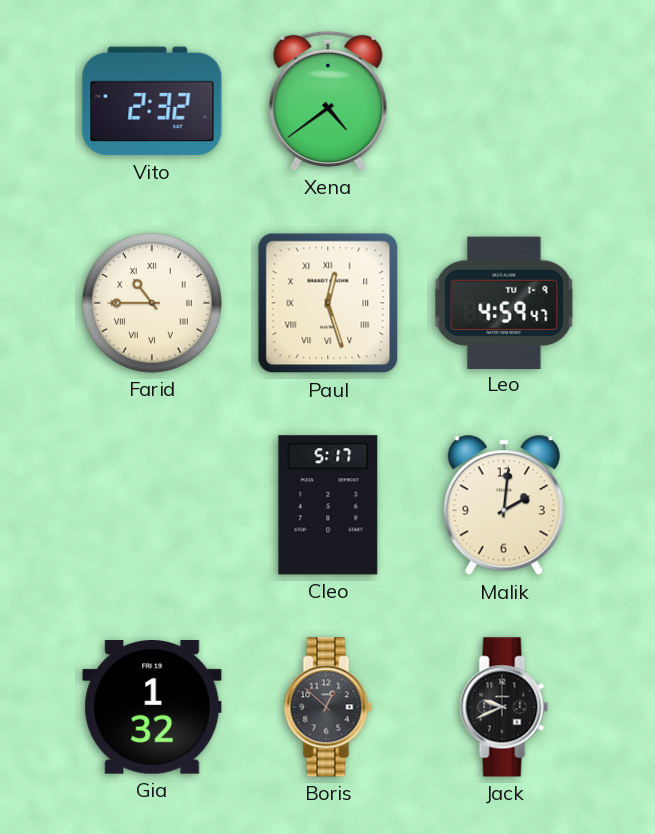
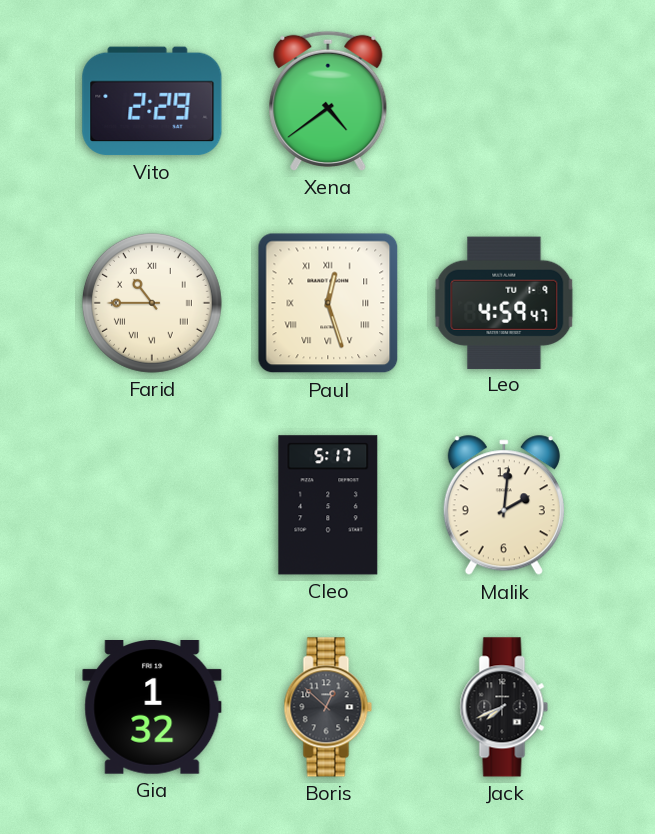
Vito: 2:32 -> 2:29
Jack: 9:41 -> 7:41
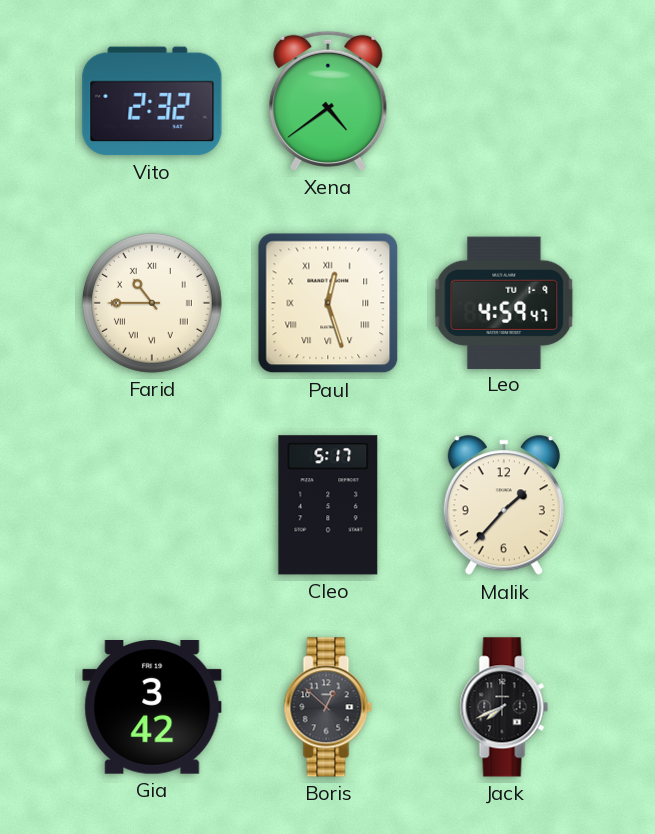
Vito: 2:29 -> 2:32
Malik: 2:01 -> 1:37
Gia: 1:32 -> 3:42
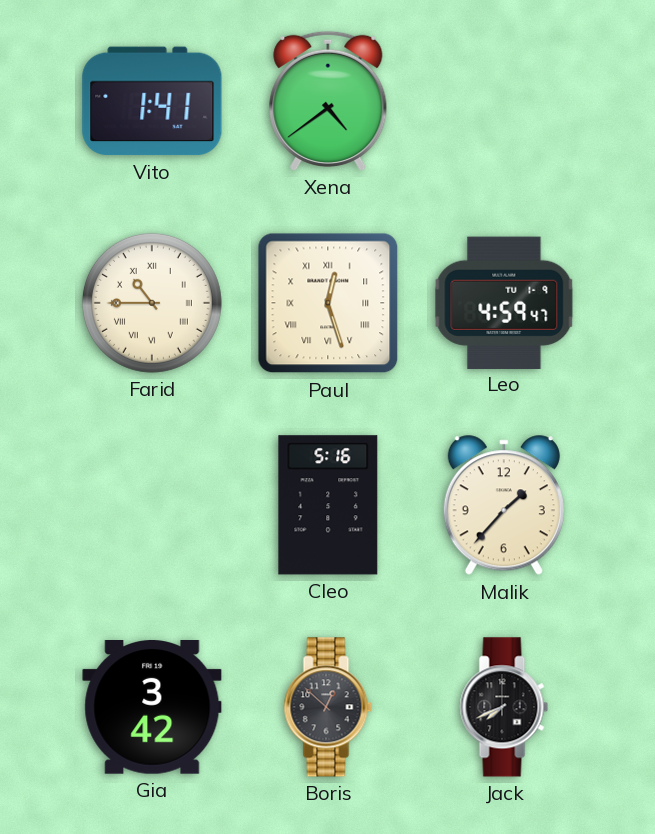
Vito: 2:32 -> 1:41
Cleo: 5:17 -> 5:16
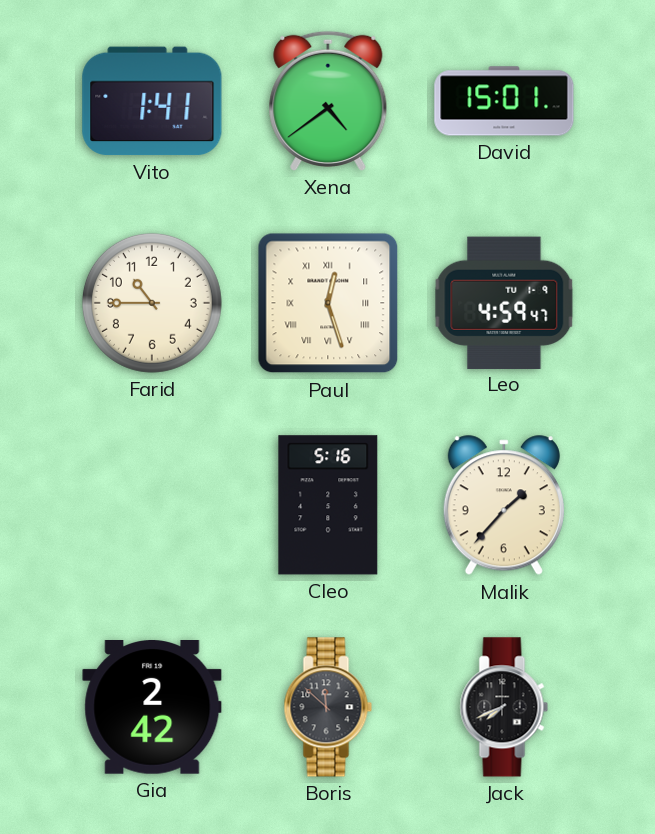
David: none -> 15:01
Farid numerals: Roman -> Arabic
Gia: 3:42 -> 2:42
Boris: 12:52 -> 11:52
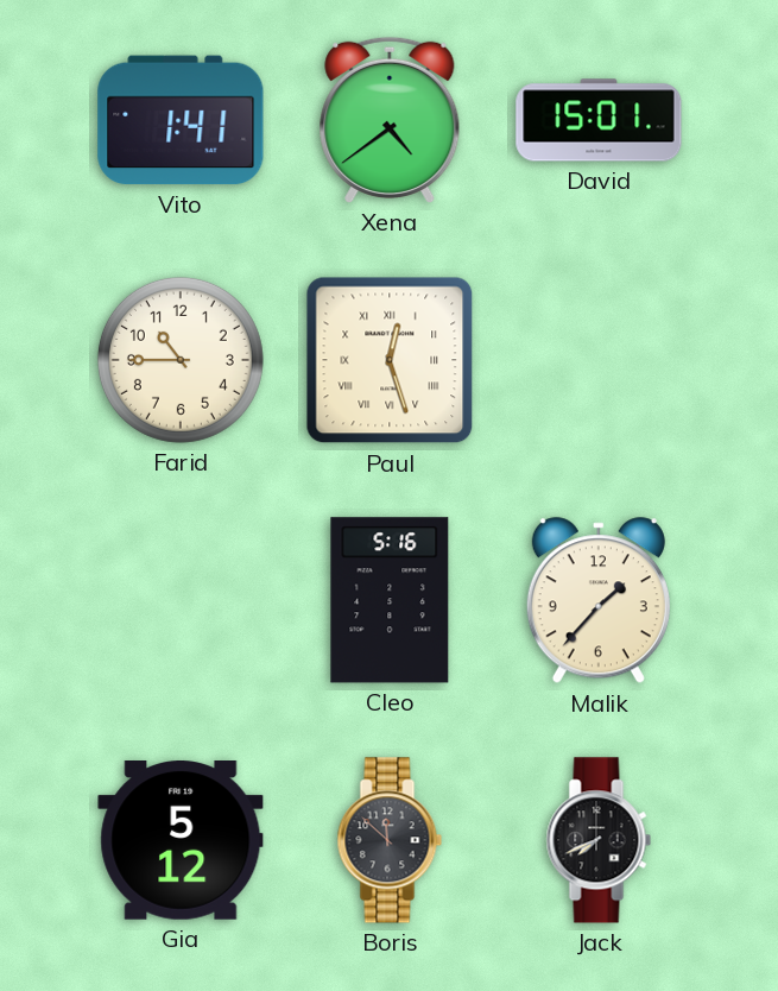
Leo: 4:59 -> none
Gia: 2:42 -> 5:12
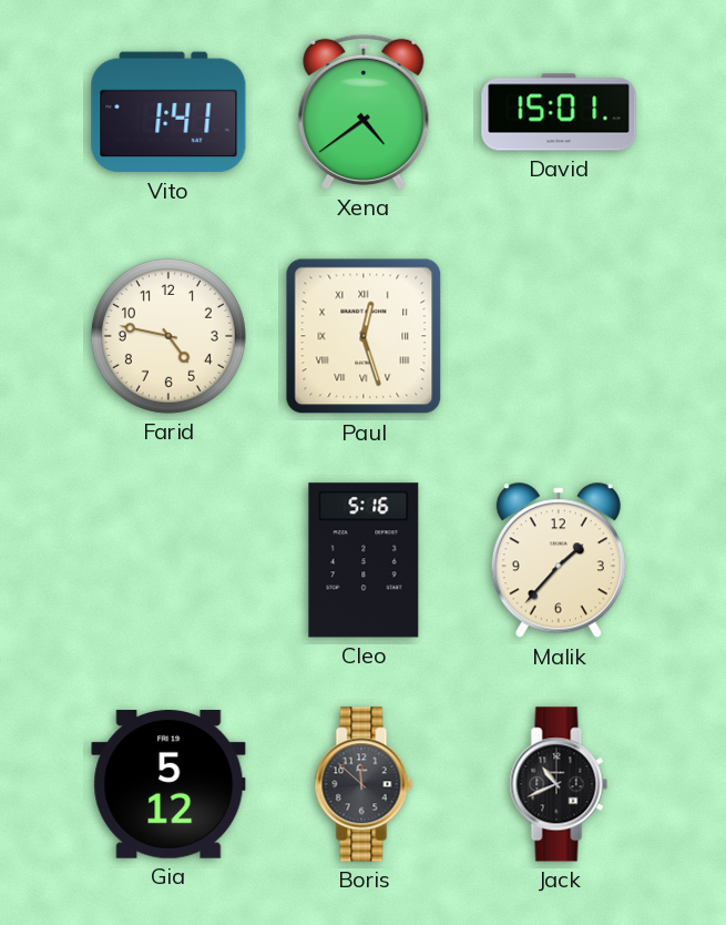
Farid: 10:45 -> 4:47
Jack: 7:41 -> 10:41
